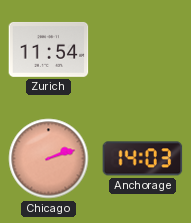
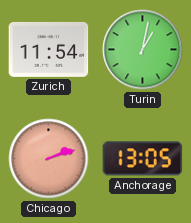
Turin: none -> 1:02
Anchorage: 14:03 -> 13:05
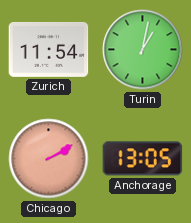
Chicago: 2:12 -> 2:10
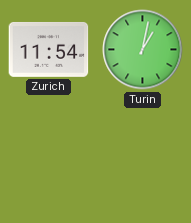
Chicago: 2:10 -> none
Anchorage: 13:05 -> none
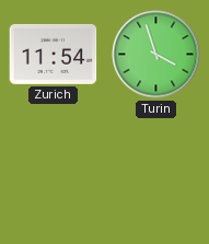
Turin: 1:02 -> 3:57
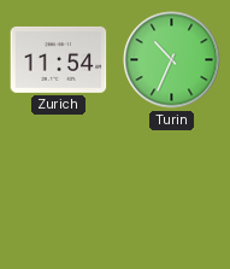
Turin: 3:57 -> 10:34
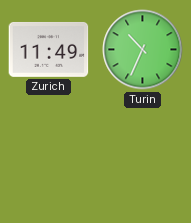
Zurich: 11:54 -> 11:49
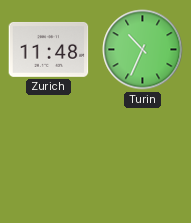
Zurich: 11:49 -> 11:48
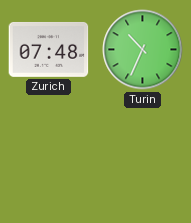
Zurich: 11:48 -> 07:48
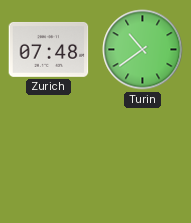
Turin: 10:34 -> 10:39
